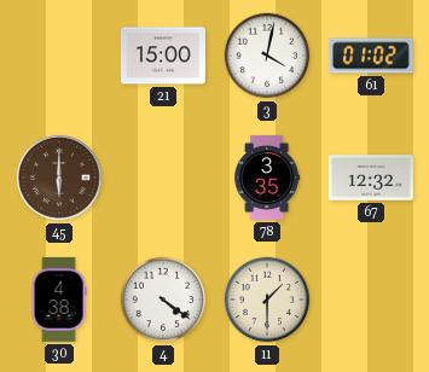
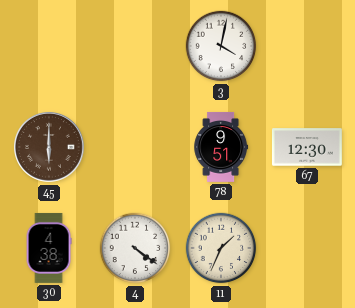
21: 15:00 -> none
61: 01:02 -> none
78: 3:35 -> 9:51
67: 12:32 -> 12:30
11: 1:30 -> 1:34
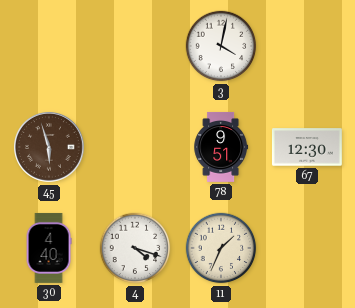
45: 6:00 -> 5:57
30: 4:38 -> 4:40
4: 4:21 -> 4:18
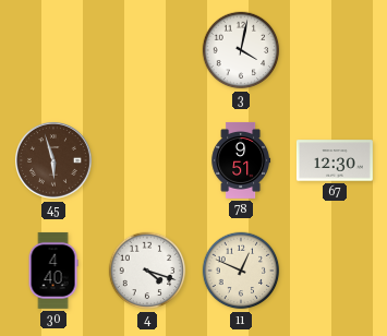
11: 1:34 -> 12:49
